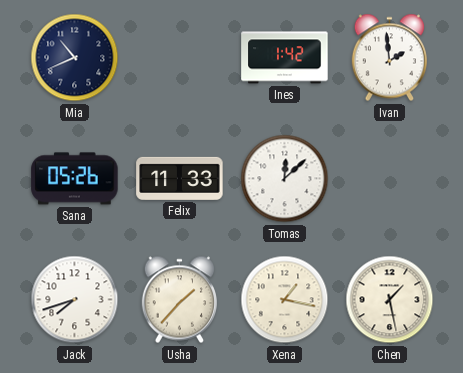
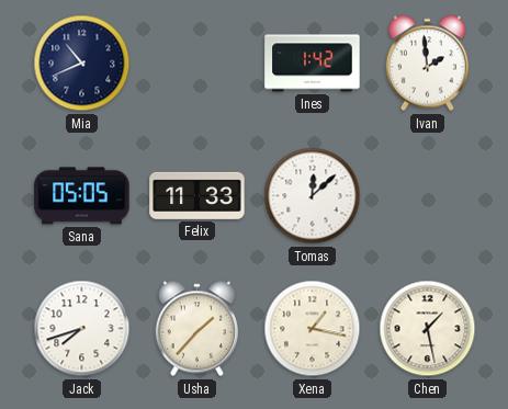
Sana: 05:26 -> 05:05
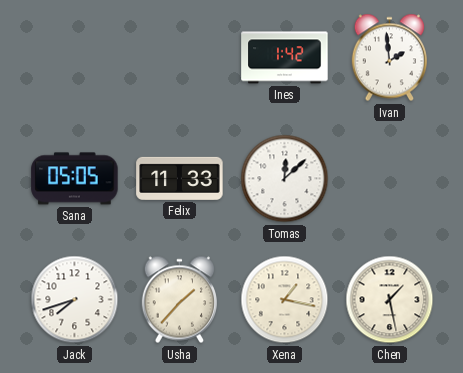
Mia: 10:41 -> none
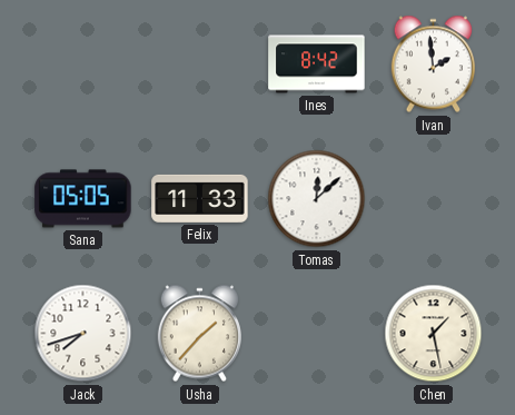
Ines: 1:42 -> 8:42
Xena: 1:17 -> none
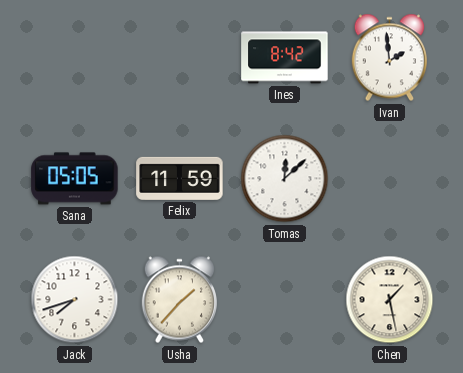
Felix: 11:33 -> 11:59
